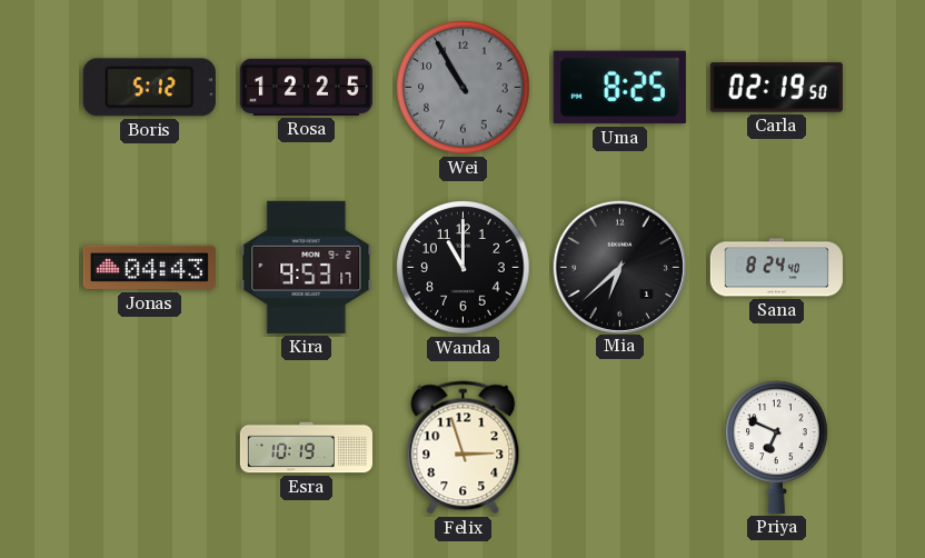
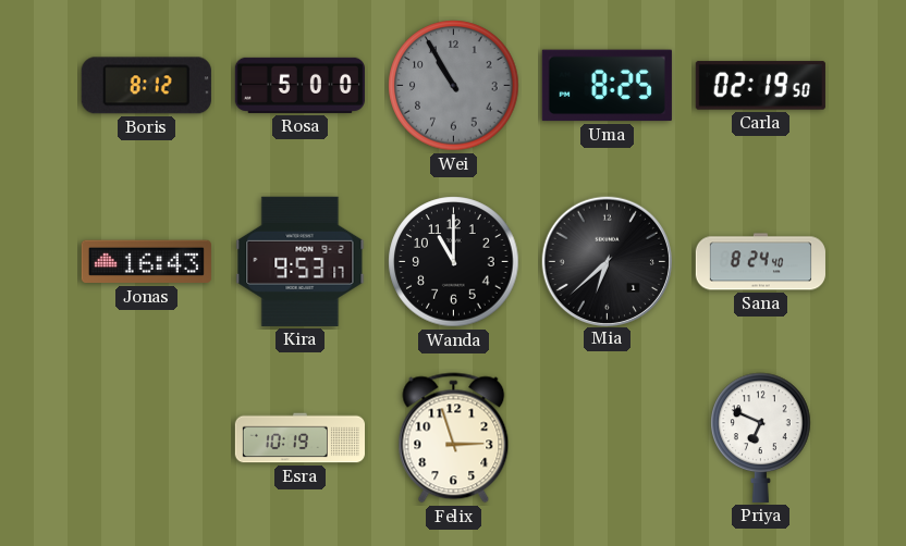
Boris: 5:12 -> 8:12
Rosa: 12:25 -> 5:00
Jonas: 04:43 -> 16:43
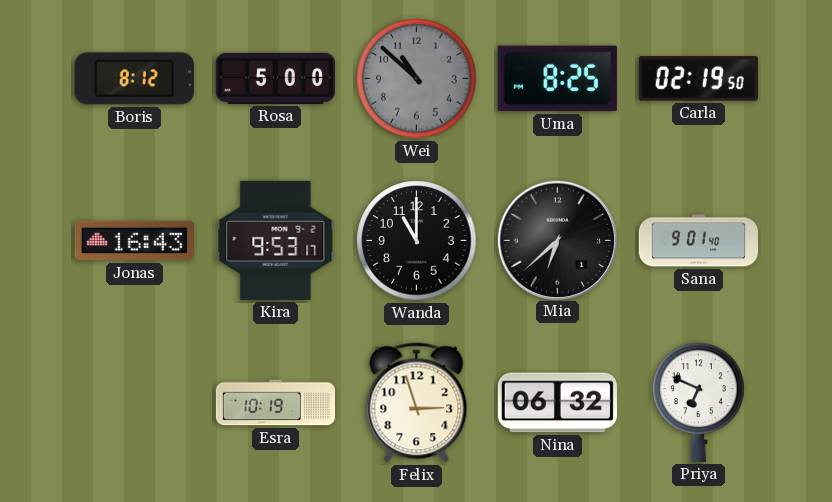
Wei: 10:55 -> 10:52
Sana: 8:24 -> 9:01
Nina: none -> 06:32
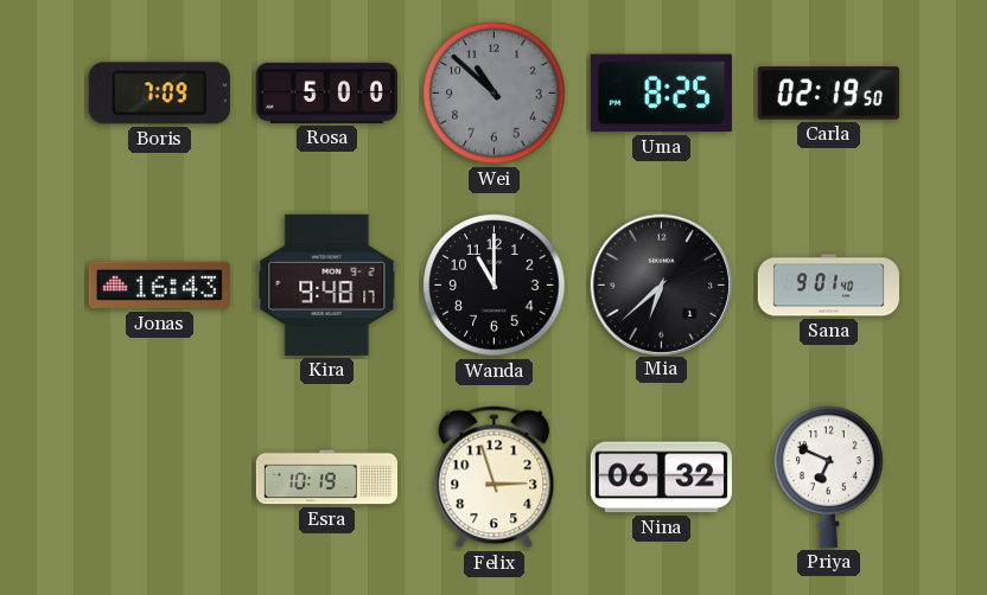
Boris: 8:12 -> 7:09
Kira: 9:53 -> 9:48
